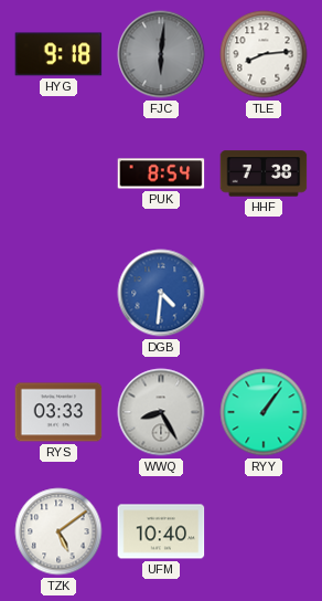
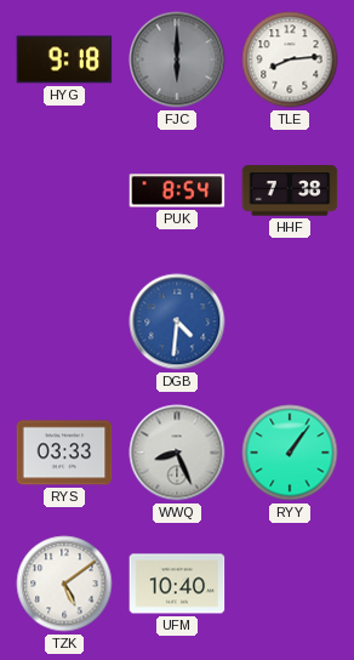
FJC: 6:01 -> 6:00
WWQ: 8:25 -> 8:26
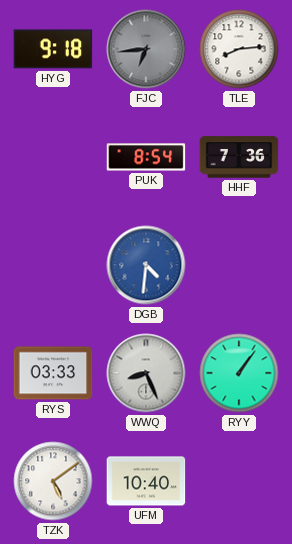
FJC: 6:00 -> 6:44
HHF: 7:38 -> 7:36
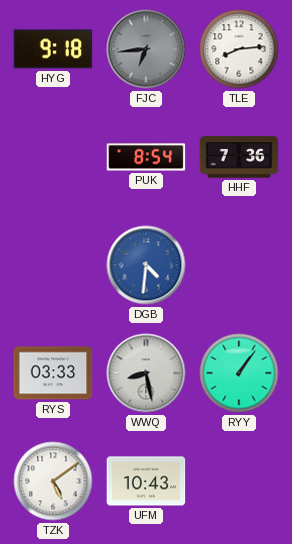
WWQ: 8:26 -> 8:28
UFM: 10:40 -> 10:43
